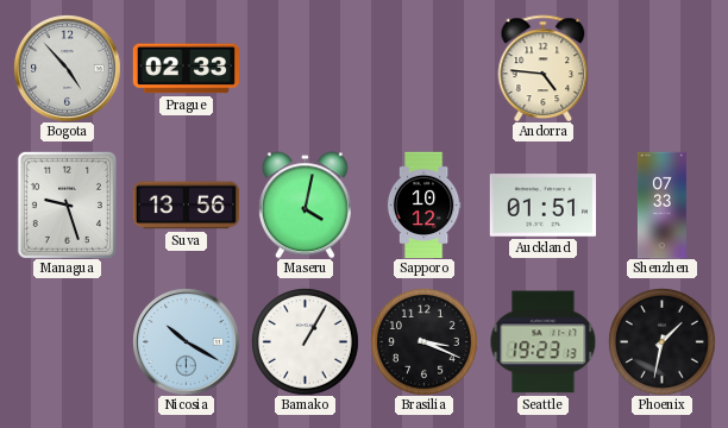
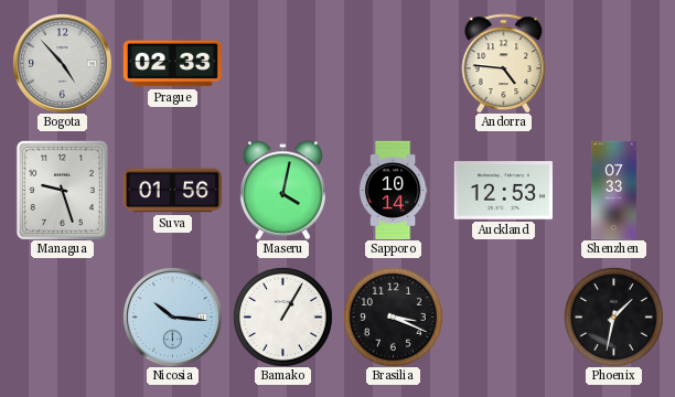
Suva: 13:56 -> 01:56
Sapporo: 10:12 -> 10:14
Auckland: 01:51 -> 12:53
Nicosia: 10:20 -> 10:16
Seattle: 19:23 -> none
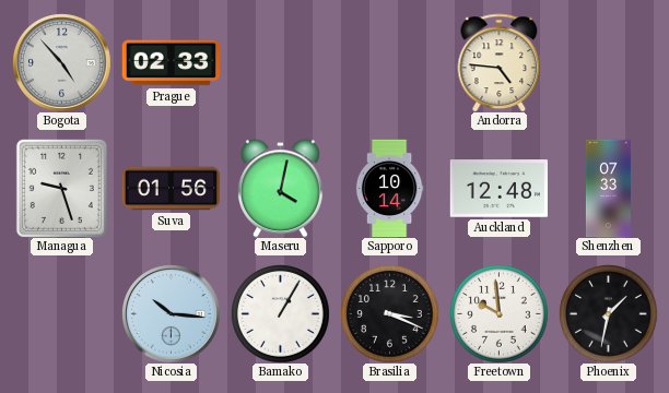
Auckland: 12:53 -> 12:48
Freetown: none -> 9:59
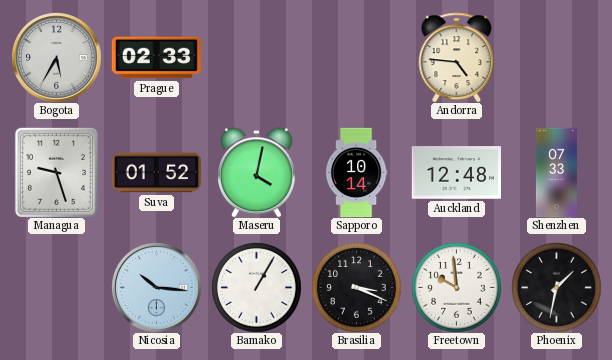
Bogota: 4:53 -> 5:35
Suva: 01:56 -> 01:52
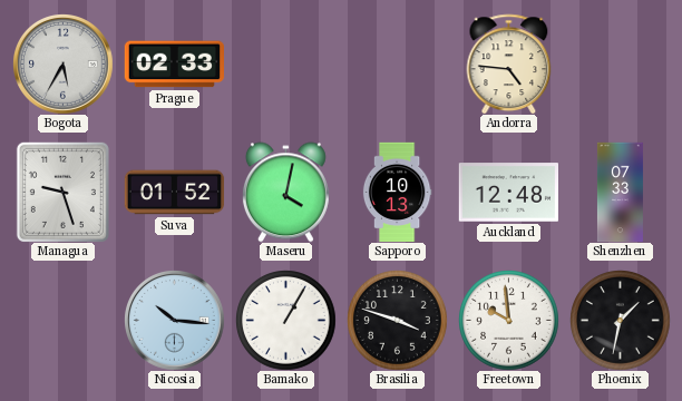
Sapporo: 10:14 -> 10:13
Brasilia: 3:19 -> 3:48
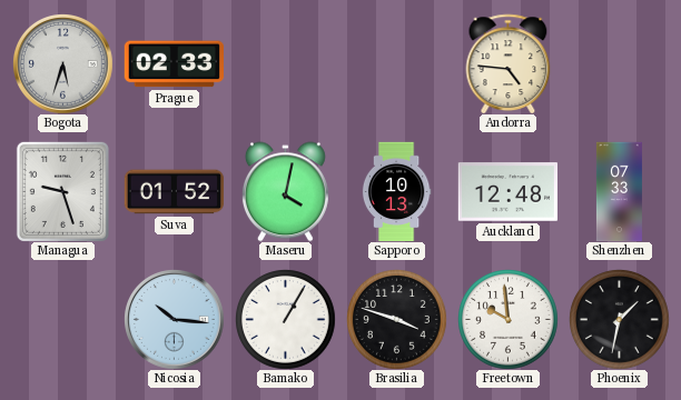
Bogota: 5:35 -> 5:33
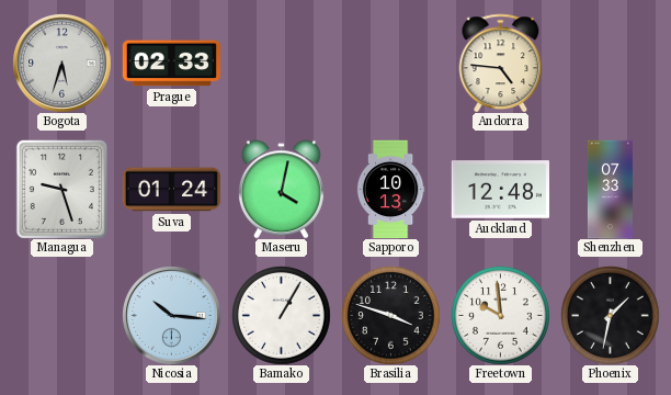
Suva: 01:52 -> 01:24
